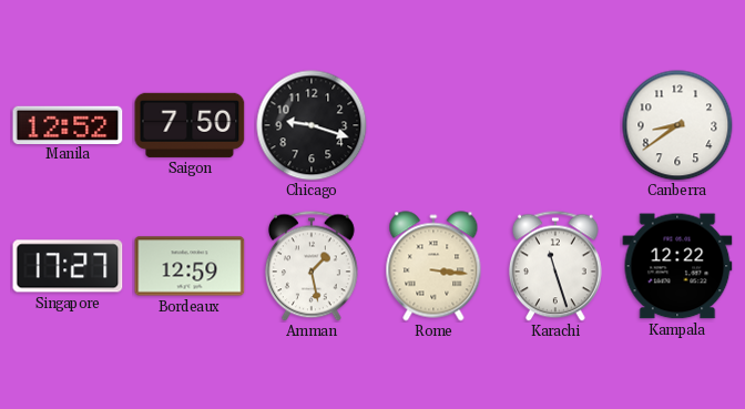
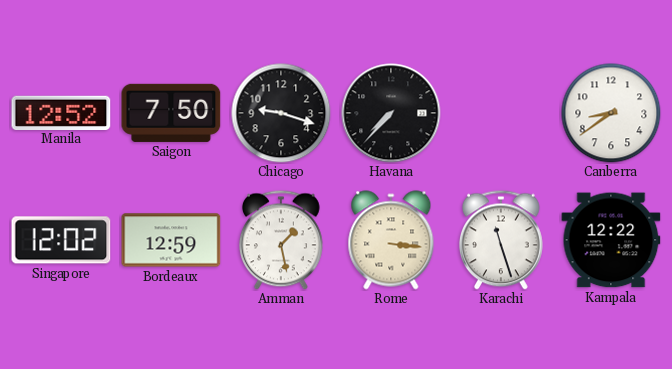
Havana: none -> 7:37
Singapore: 17:27 -> 12:02
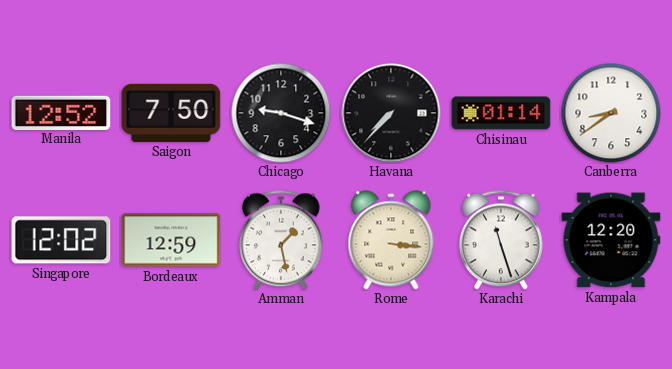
Chisinau: none -> 01:14
Kampala: 12:22 -> 12:20
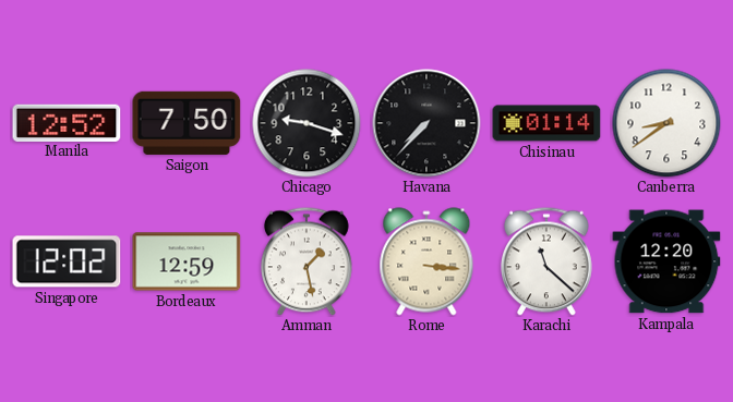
Karachi: 11:27 -> 11:22
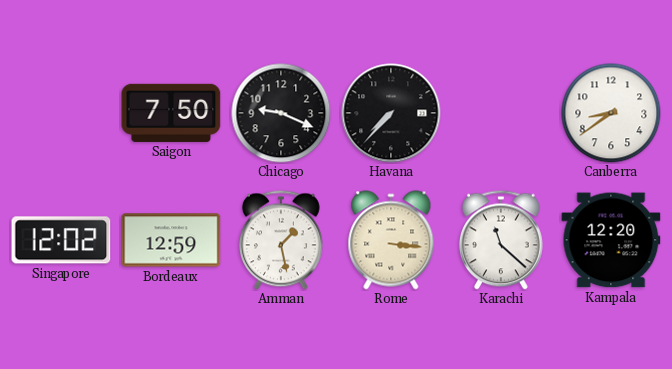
Manila: 12:52 -> none
Chicago: 9:18 -> 9:19
Chisinau: 01:14 -> none
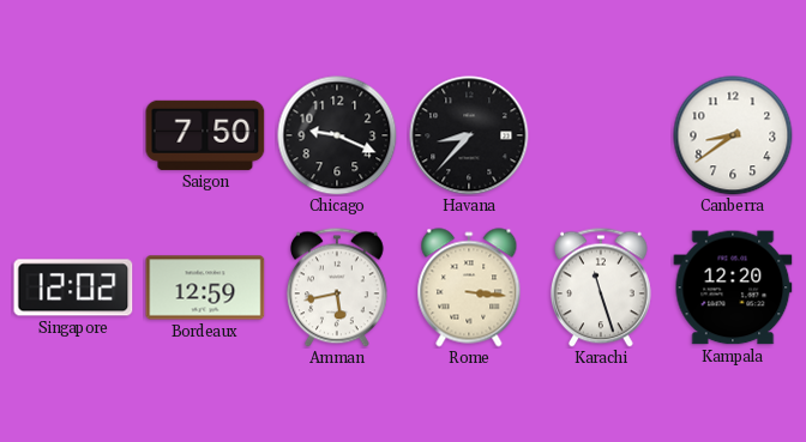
Havana: 7:37 -> 8:37
Amman: 1:28 -> 5:43
Karachi: 11:22 -> 11:27
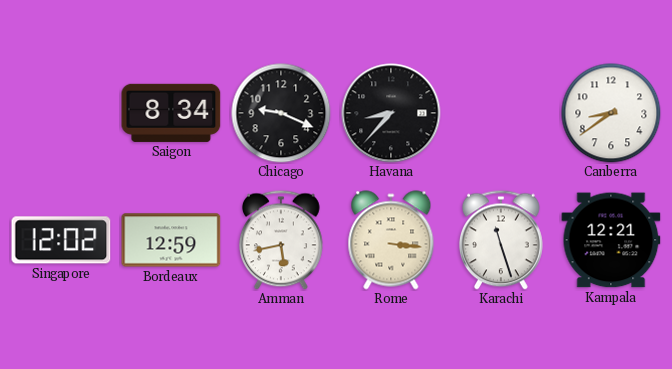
Saigon: 7:50 -> 8:34
Kampala: 12:20 -> 12:21
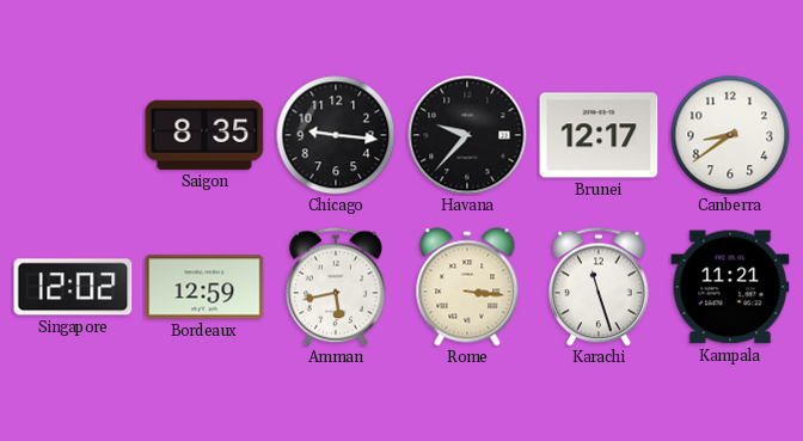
Saigon: 8:34 -> 8:35
Chicago: 9:19 -> 9:16
Havana: 8:37 -> 9:37
Brunei: none -> 12:17
Kampala: 12:21 -> 11:21
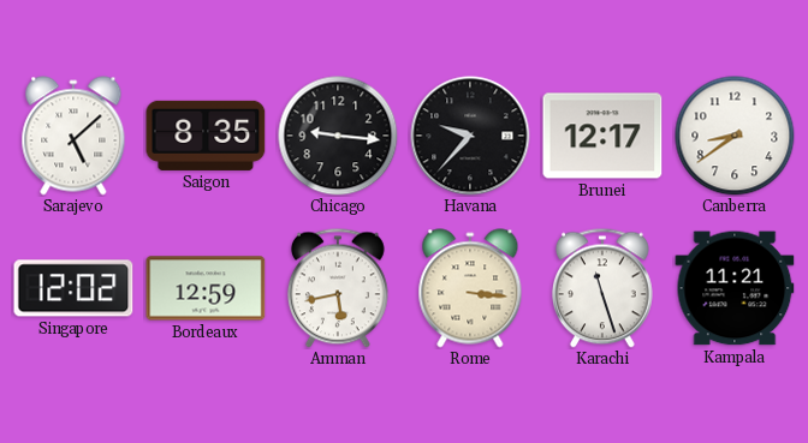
Sarajevo: none -> 5:08
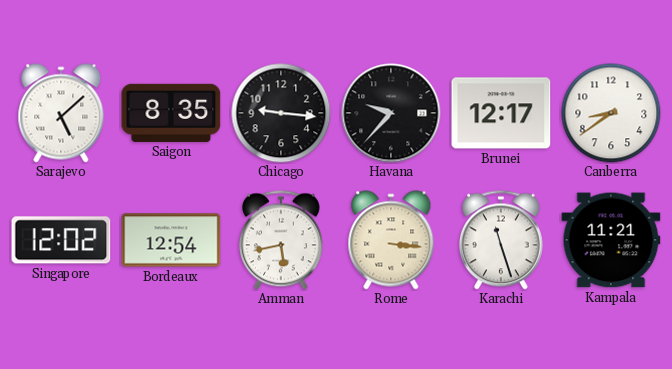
Bordeaux: 12:59 -> 12:54
